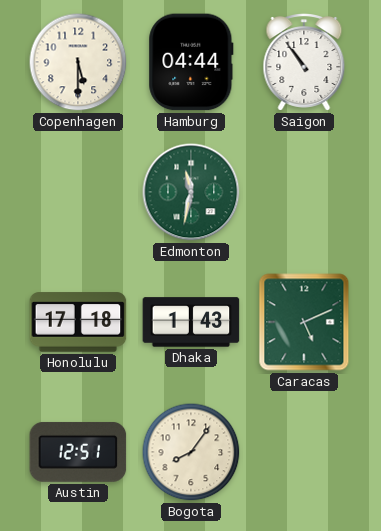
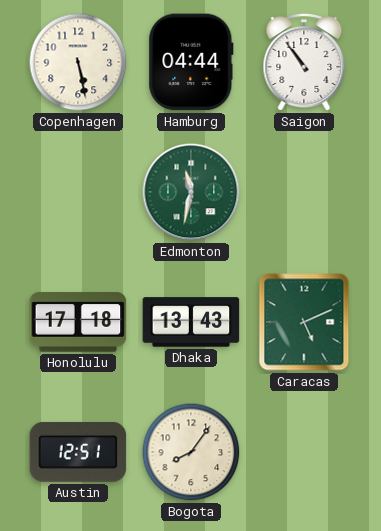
Copenhagen: 5:30 -> 5:28
Dhaka: 1:43 -> 13:43
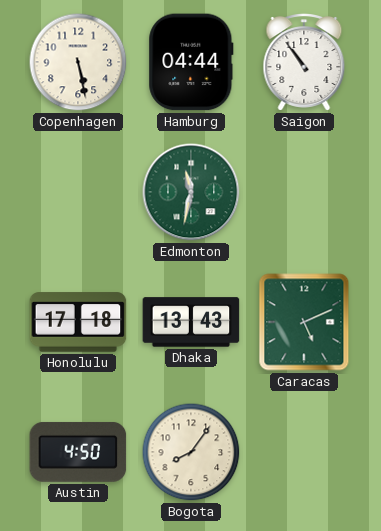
Austin: 12:51 -> 4:50
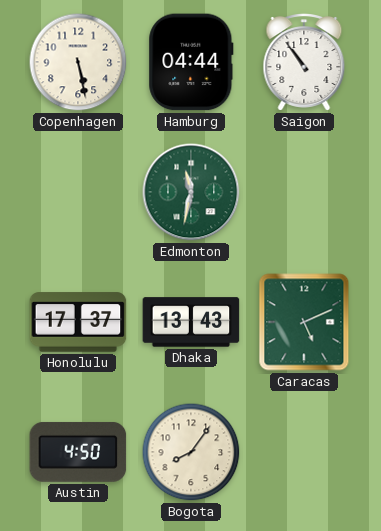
Honolulu: 17:18 -> 17:37
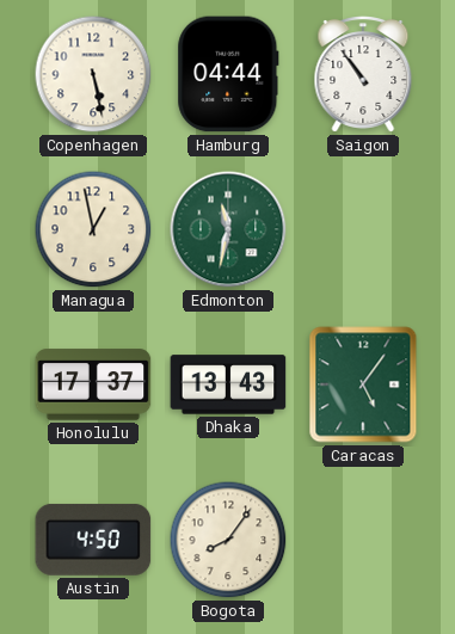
Managua: none -> 12:58
Caracas: 5:11 -> 5:06
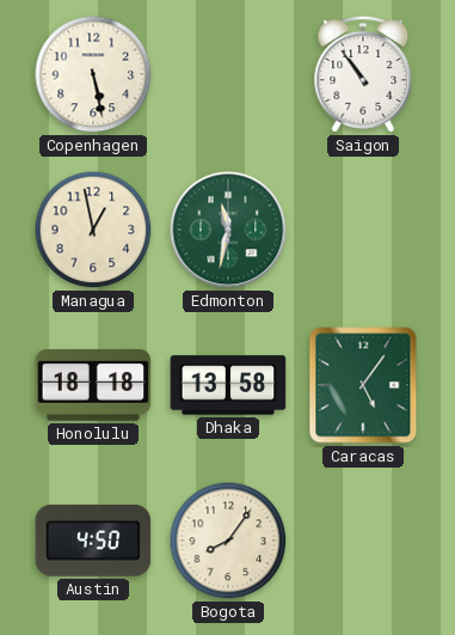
Hamburg: 04:44 -> none
Honolulu: 17:37 -> 18:18
Dhaka: 13:43 -> 13:58
